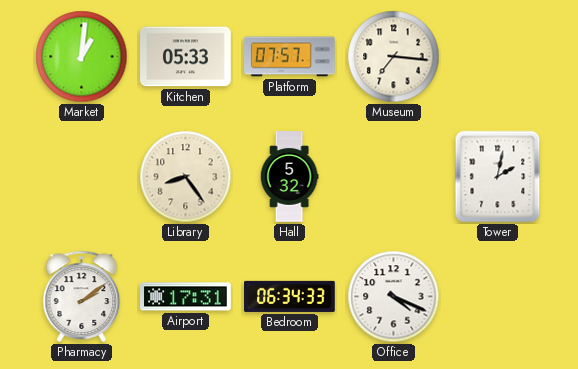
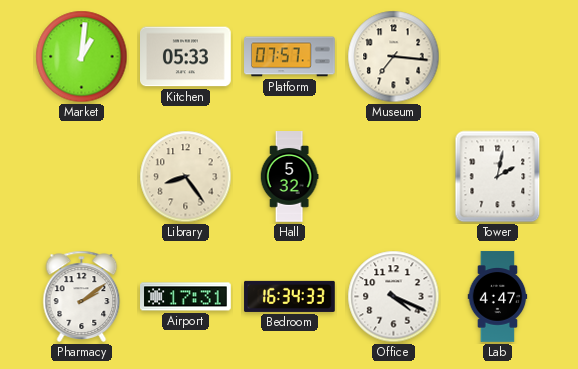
Bedroom: 06:34 -> 16:34
Lab: none -> 4:47
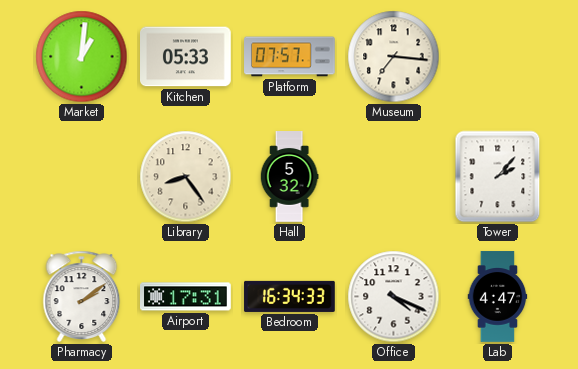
Tower: 2:02 -> 2:07
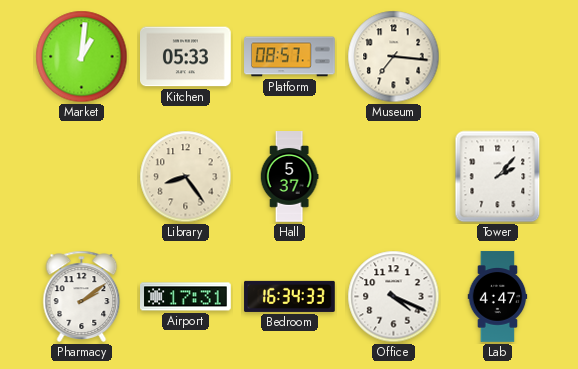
Platform: 07:57 -> 08:57
Hall: 5:32 -> 5:37
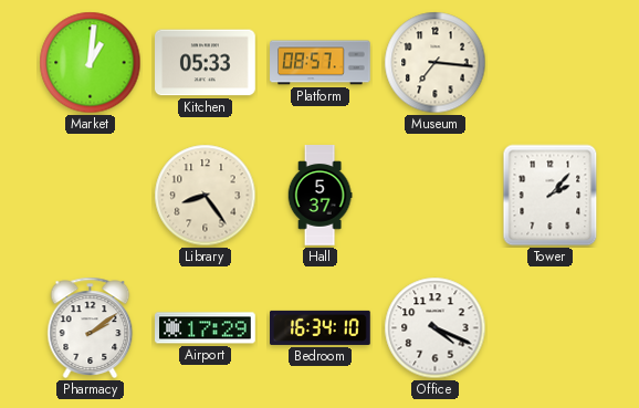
Airport: 17:31 -> 17:29
Bedroom: 16:34:33 -> 16:34:10
Lab: 4:47 -> none
